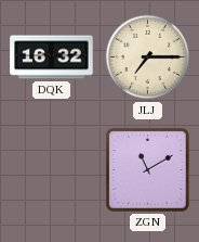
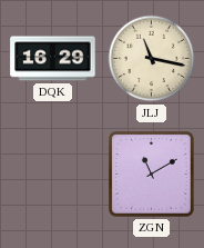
DQK: 16:32 -> 16:29
JLJ: 7:15 -> 11:17
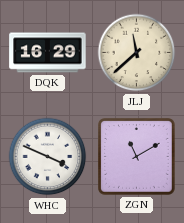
JLJ: 11:17 -> 11:38
WHC: none -> 3:49
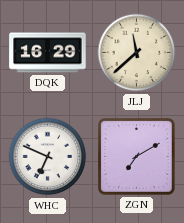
WHC: 3:49 -> 6:49
ZGN: 11:10 -> 7:10
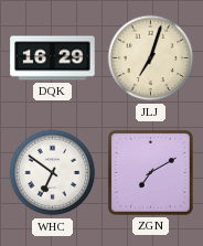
JLJ: 11:38 -> 7:03
WHC: 6:49 -> 6:51
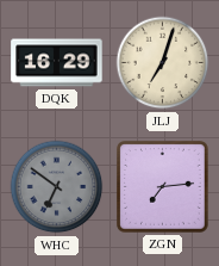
WHC dial: white -> grey
ZGN: 7:10 -> 7:14
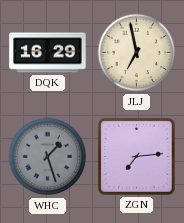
JLJ: 7:03 -> 6:58
WHC: 6:51 -> 1:27
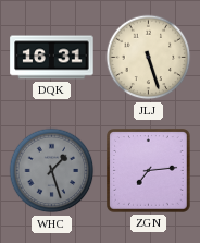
DQK: 16:29 -> 16:31
JLJ: 6:58 -> 5:27
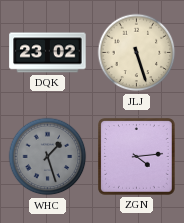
DQK: 16:31 -> 23:02
ZGN: 7:14 -> 4:14
